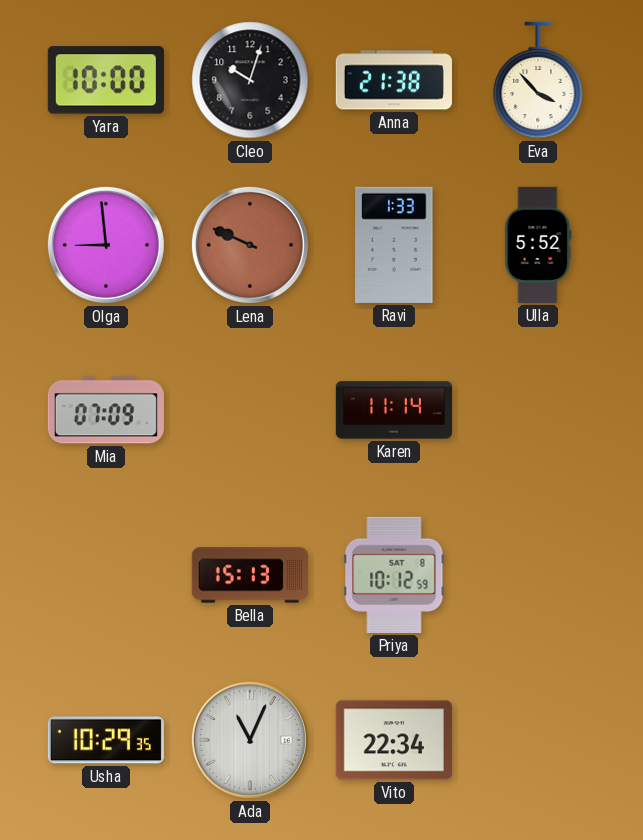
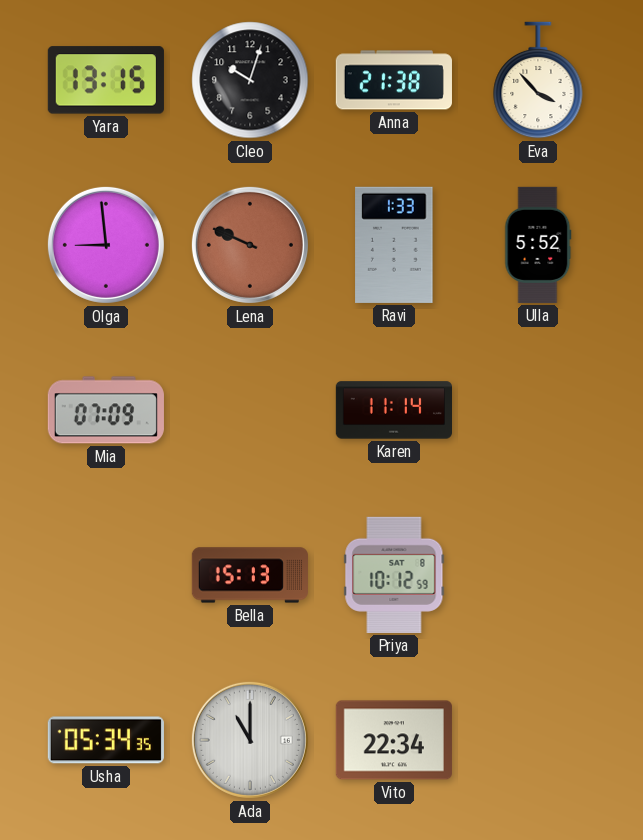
Yara: 10:00 -> 13:15
Usha: 10:29 -> 05:34
Ada: 11:04 -> 11:00
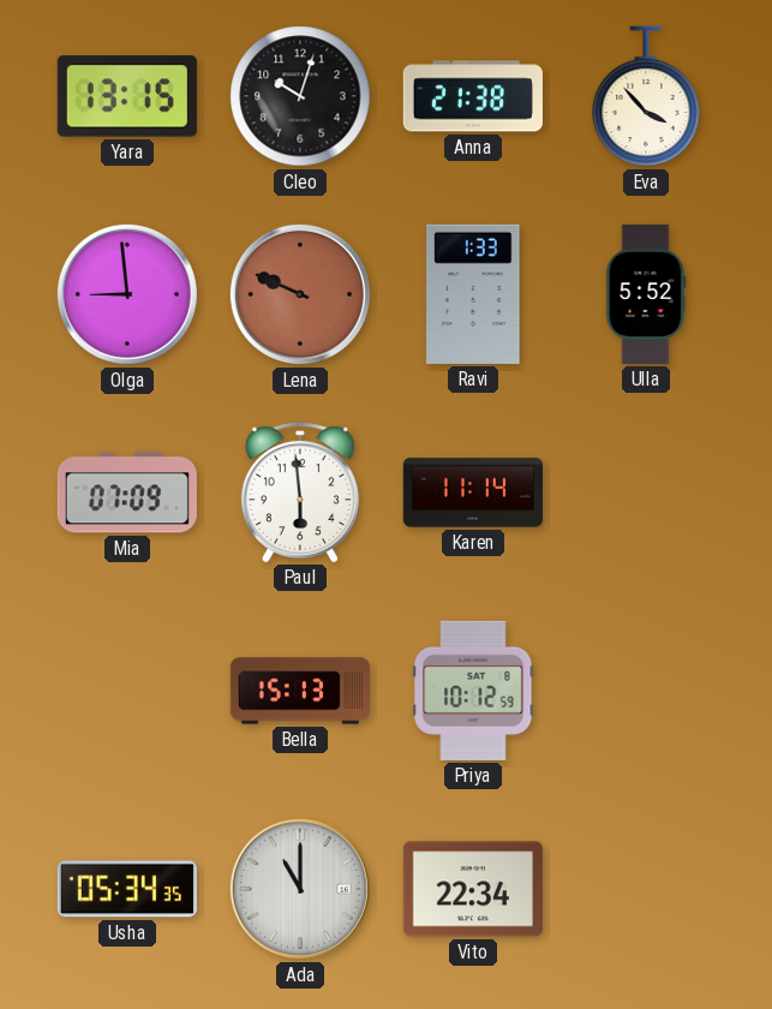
Paul: none -> 5:59
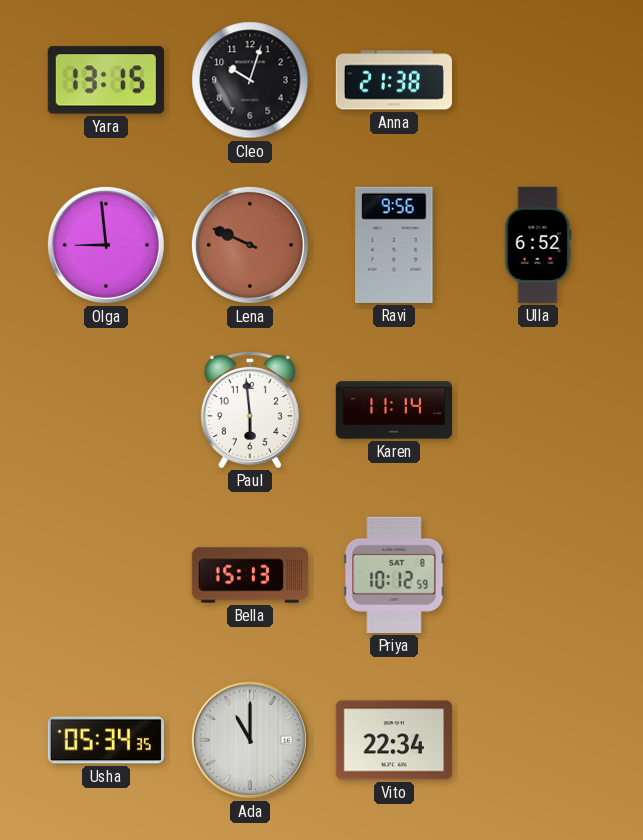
Eva: 3:53 -> none
Ravi: 1:33 -> 9:56
Ulla: 5:52 -> 6:52
Mia: 07:09 -> none
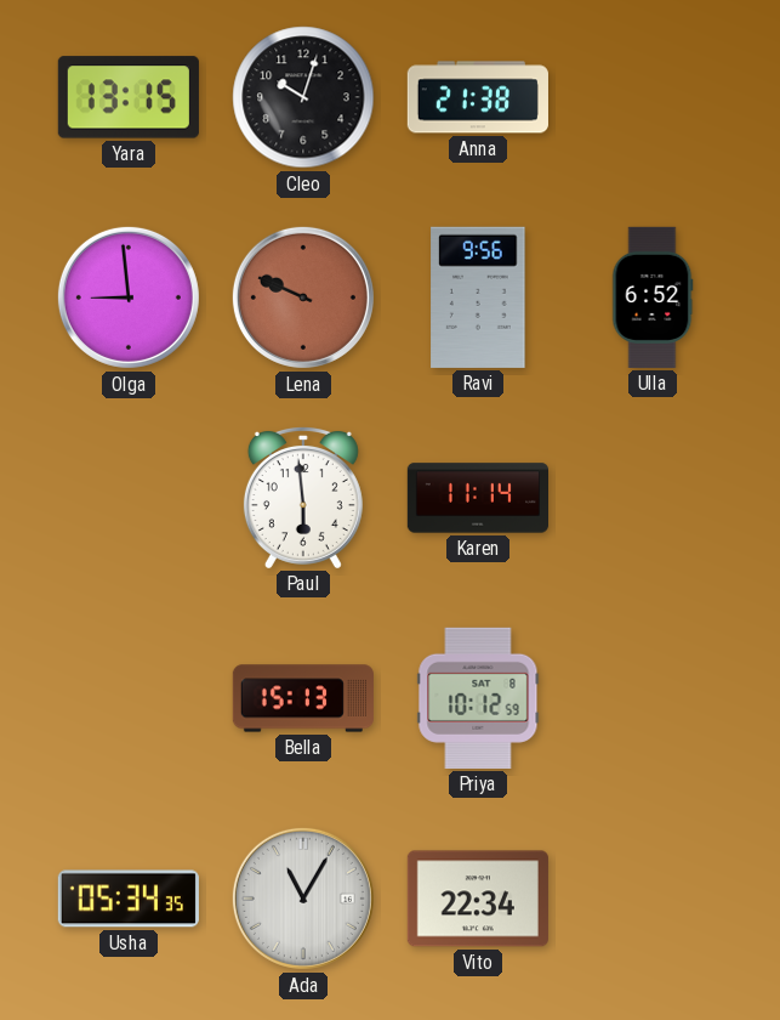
Ada: 11:00 -> 11:05
